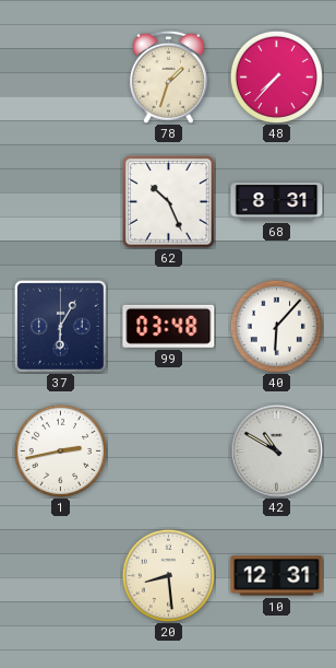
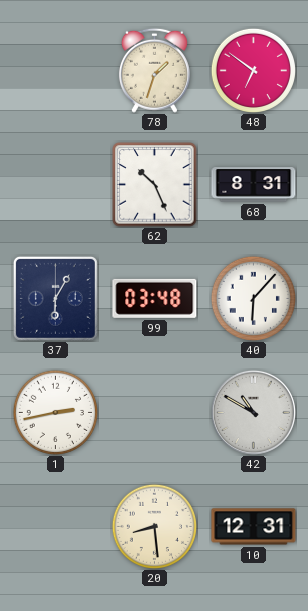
48: 7:37 -> 6:51
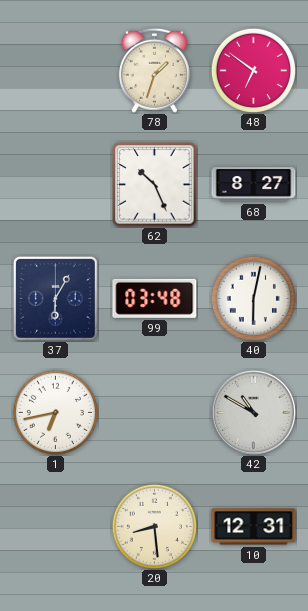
68: 8:31 -> 8:27
40: 6:07 -> 6:02
1: 2:43 -> 6:43
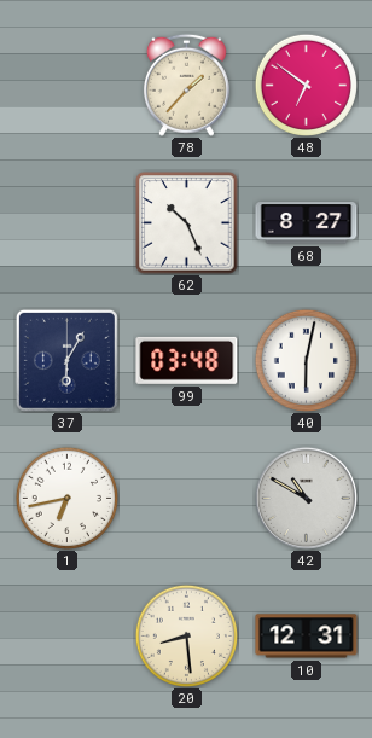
78: 1:33 -> 1:37
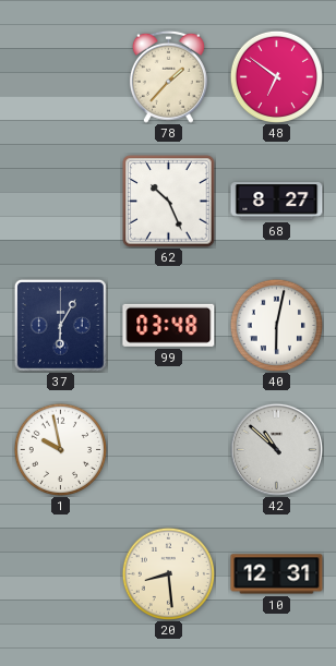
1: 6:43 -> 9:58
42: 10:50 -> 10:52
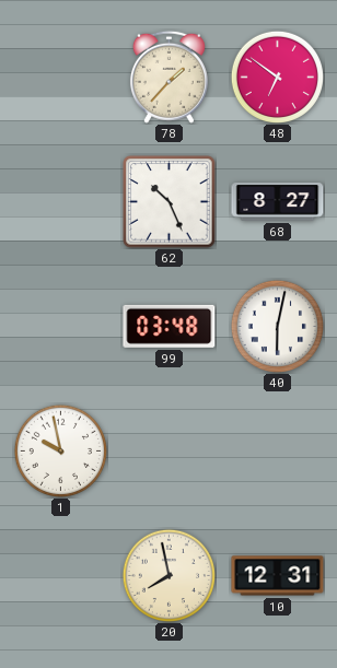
37: 6:05 -> none
42: 10:52 -> none
20: 8:29 -> 7:58
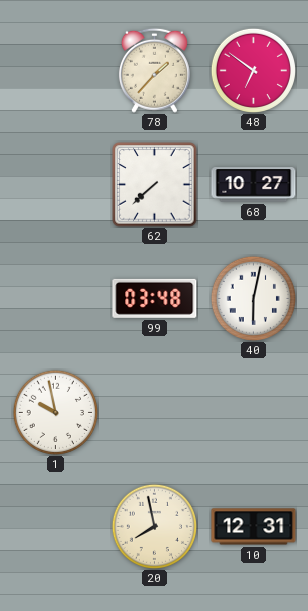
62: 10:26 -> 7:38
68: 8:27 -> 10:27
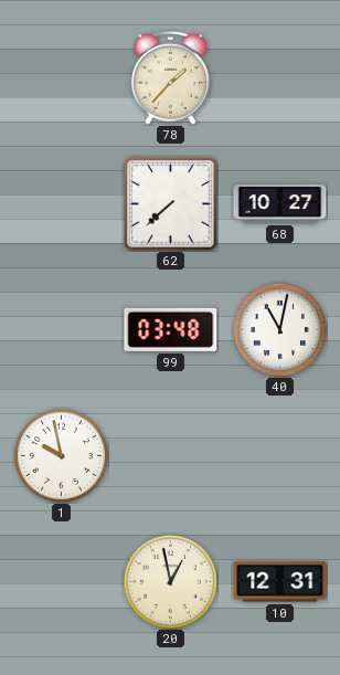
48: 6:51 -> none
40: 6:02 -> 11:02
20: 7:58 -> 12:58
